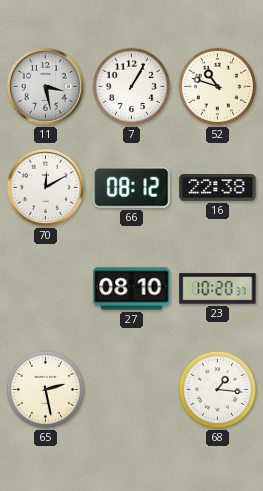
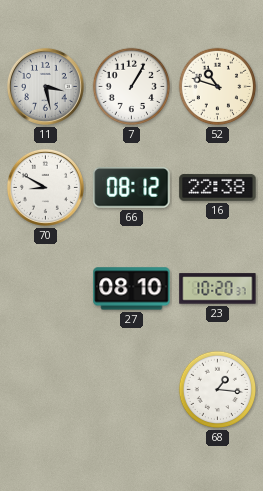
70: 12:10 -> 8:50
65: 2:28 -> none
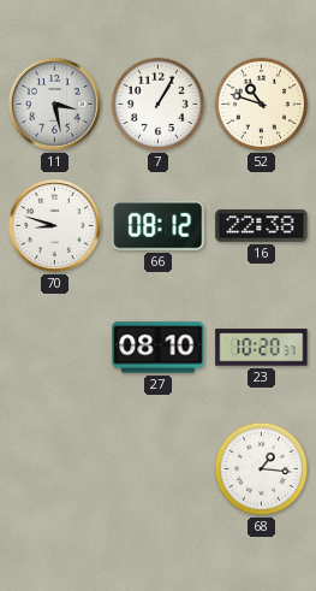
70: 8:50 -> 8:48
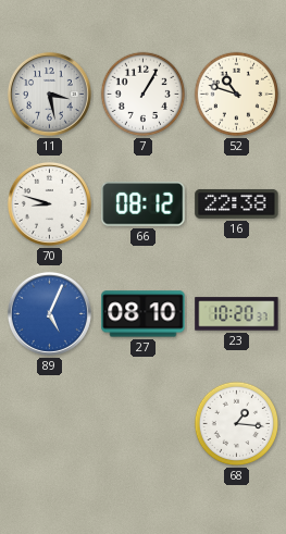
89: none -> 5:04
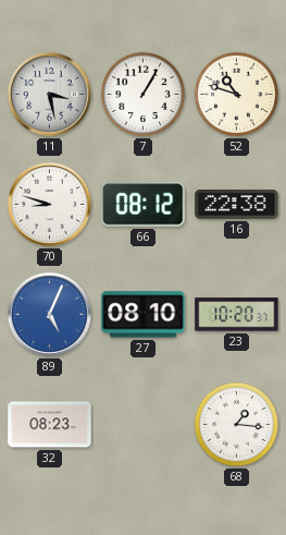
32: none -> 08:23
